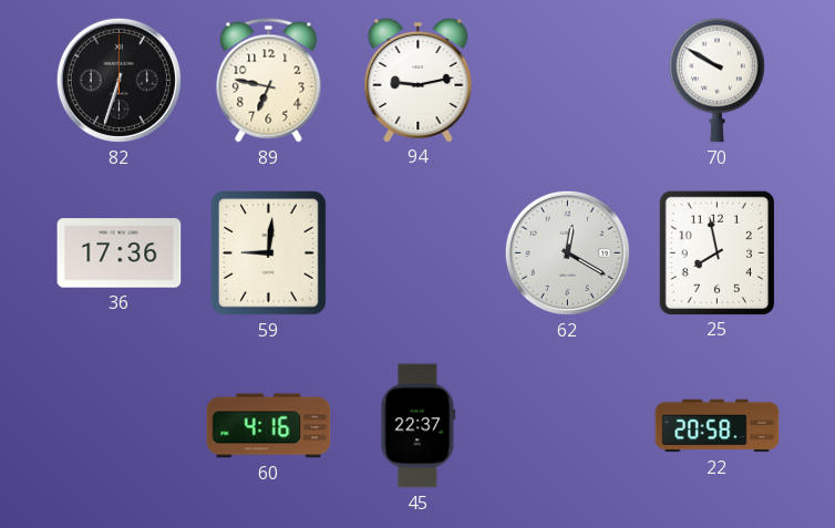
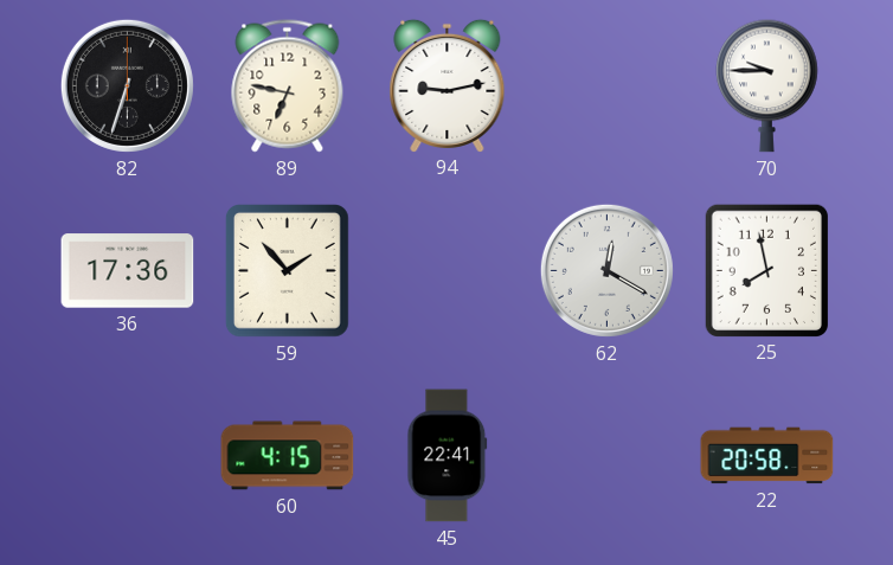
70: 9:50 -> 9:45
59: 9:01 -> 1:53
60: 4:16 -> 4:15
45: 22:37 -> 22:41
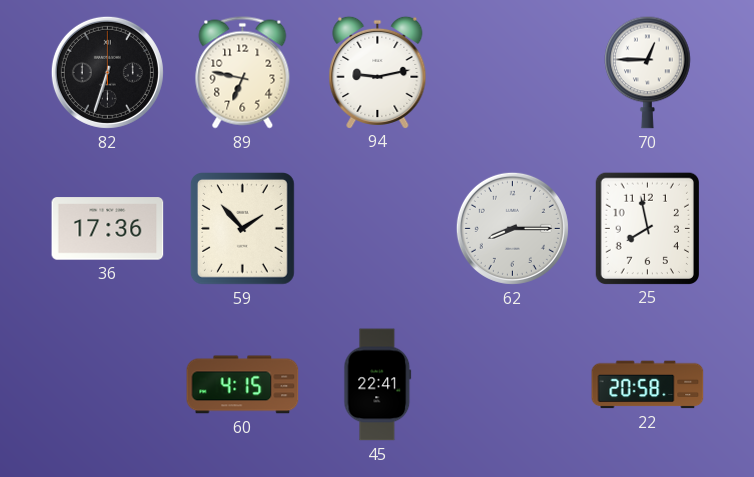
70: 9:45 -> 12:45
62: 12:20 -> 8:15
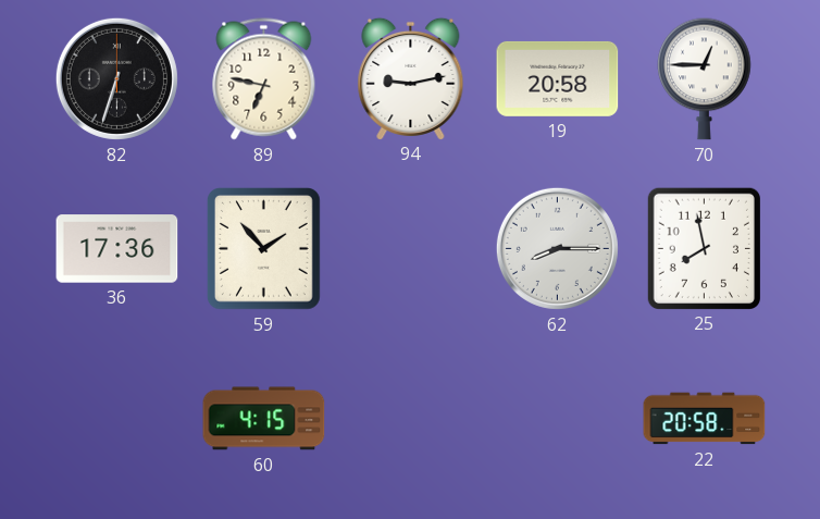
19: none -> 20:58
45: 22:41 -> none
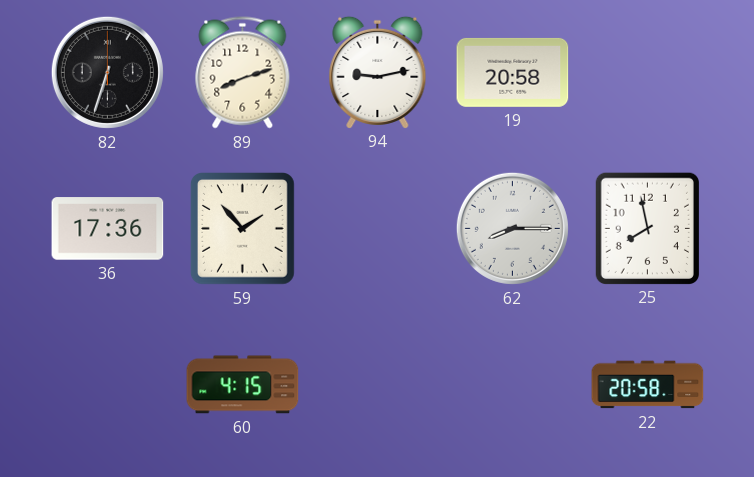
89: 6:47 -> 8:12
70: 12:45 -> none
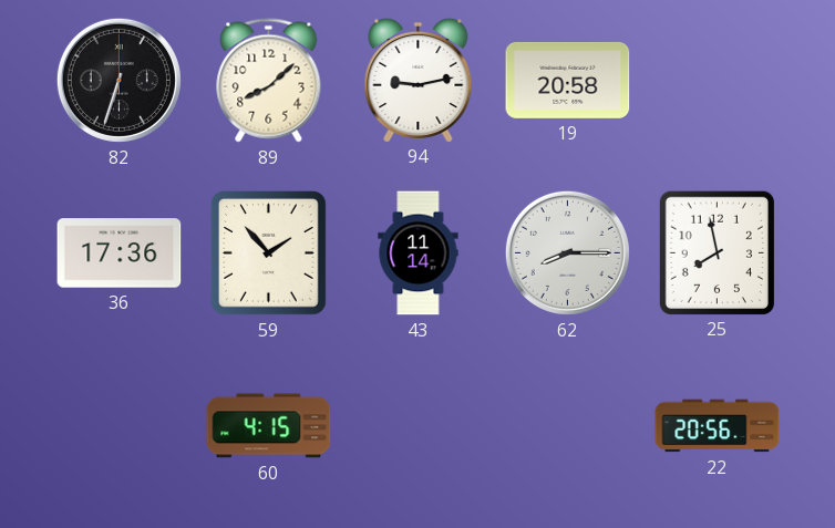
89: 8:12 -> 8:08
43: none -> 11:14
22: 20:58 -> 20:56
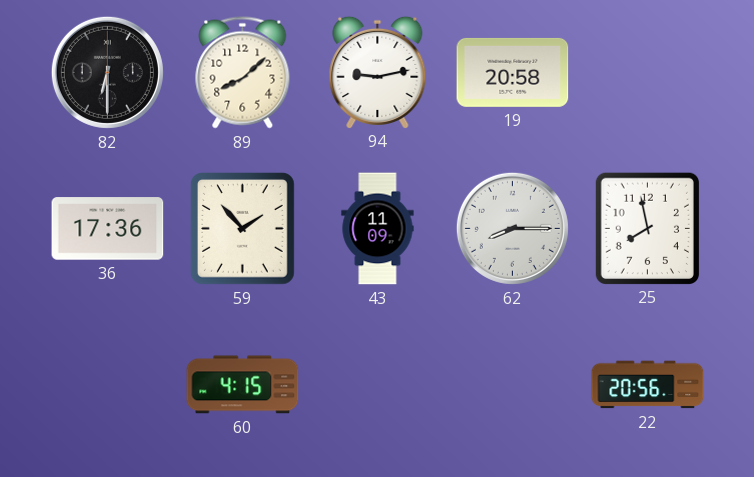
82: 6:33 -> 6:30
43: 11:14 -> 11:09
